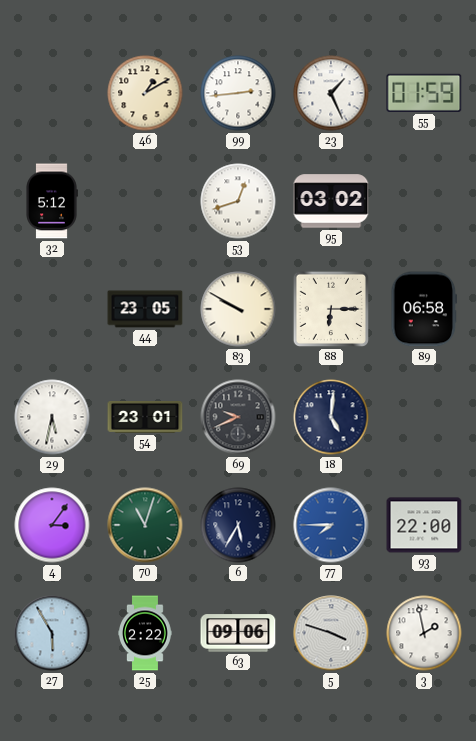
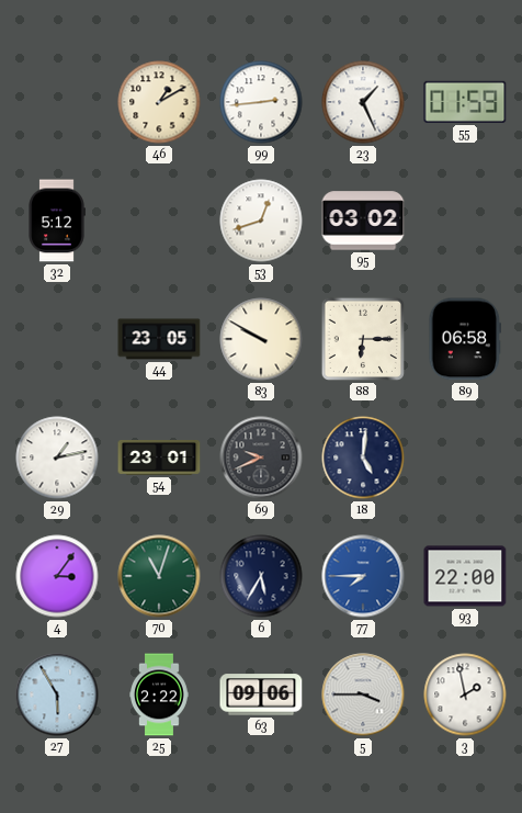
29: 5:32 -> 1:13
5: 3:48 -> 3:45
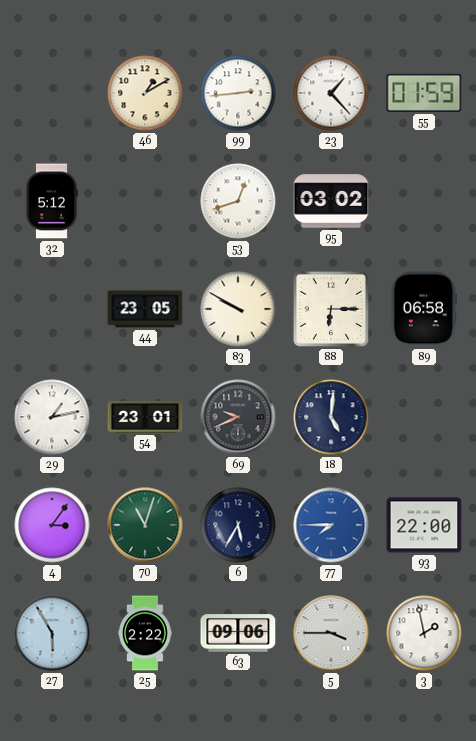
23: 1:26 -> 1:23
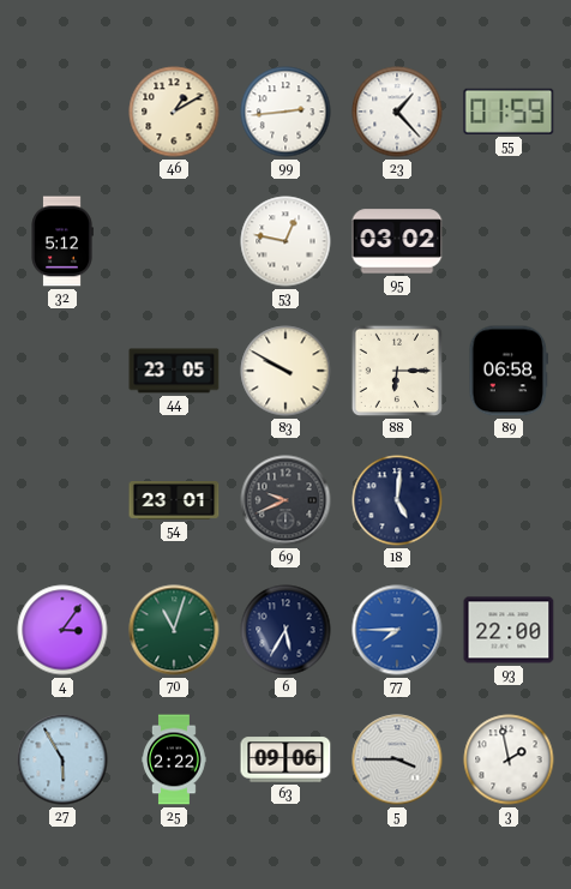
53: 12:42 -> 12:47
29: 1:13 -> none
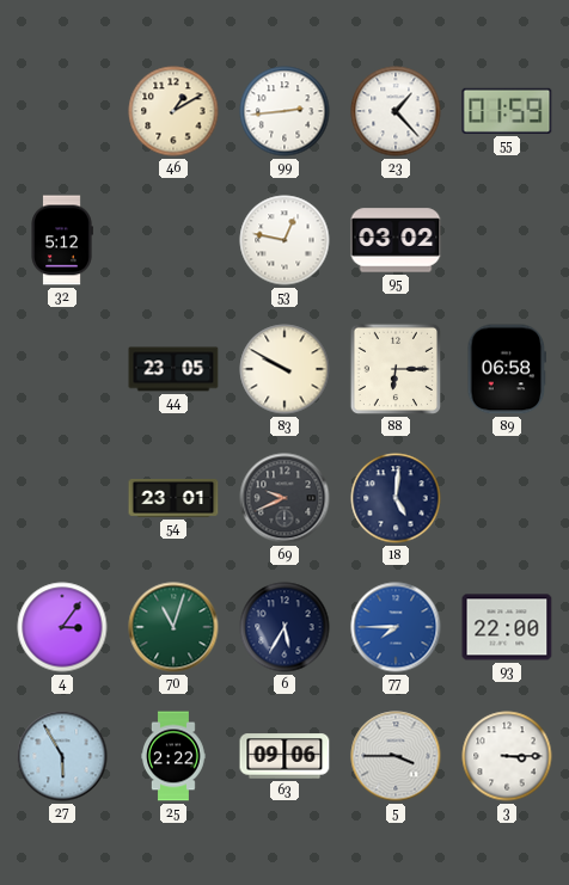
3: 1:58 -> 3:15
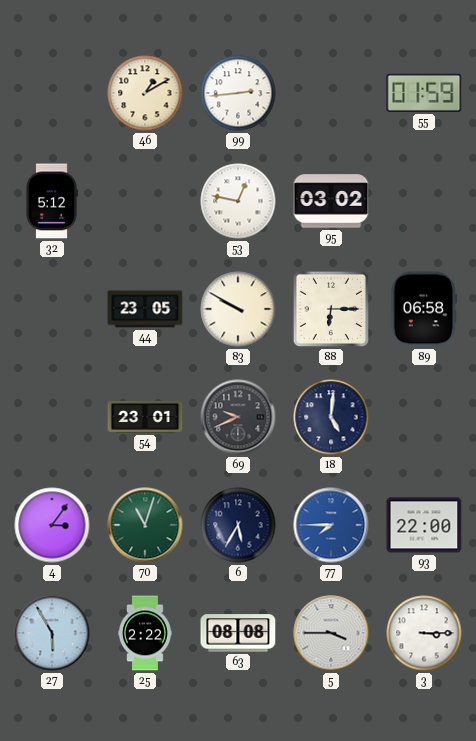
23: 1:23 -> none
63: 09:06 -> 08:08
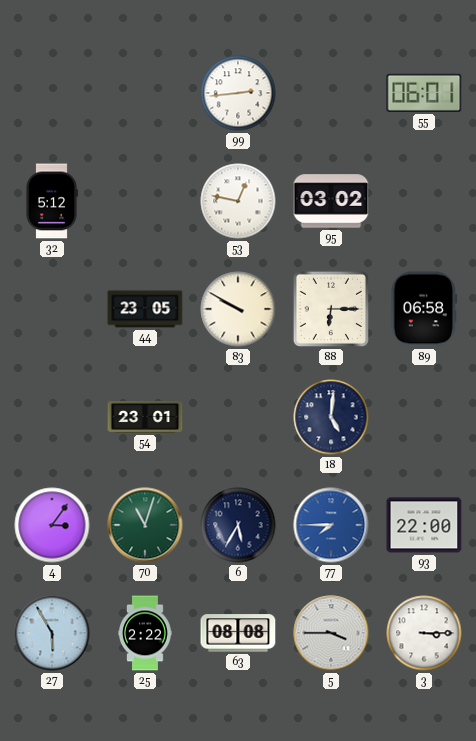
46: 1:10 -> none
55: 01:59 -> 06:01
69: 9:41 -> none
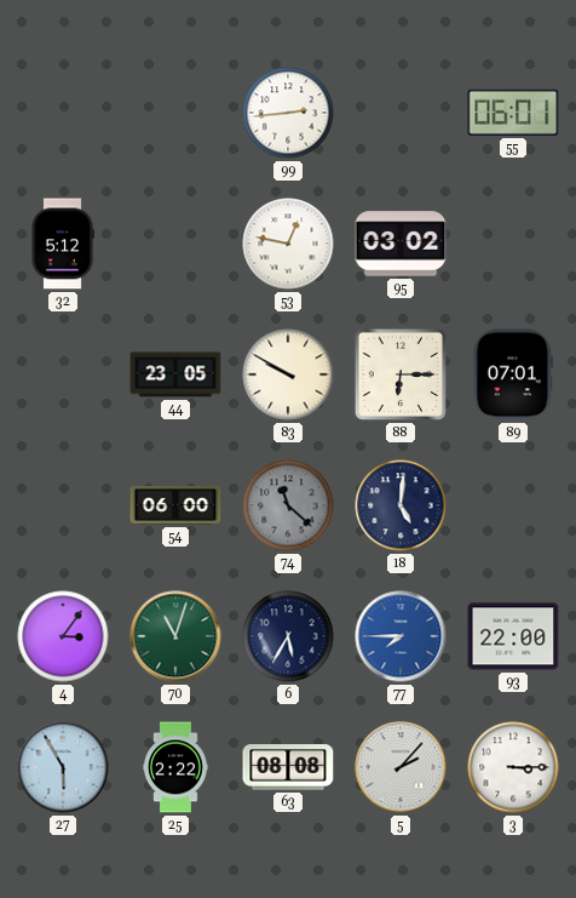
89: 06:58 -> 07:01
54: 23:01 -> 06:00
74: none -> 11:22
5: 3:45 -> 2:07
